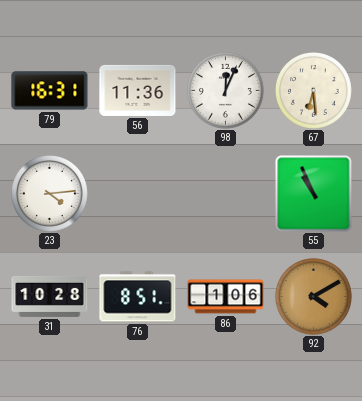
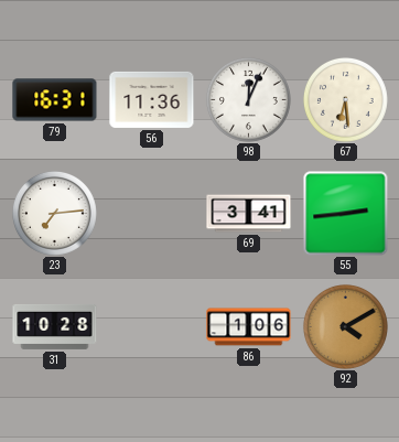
23: 4:14 -> 7:14
69: none -> 3:41
55: 10:56 -> 2:44
76: 8:51 -> none
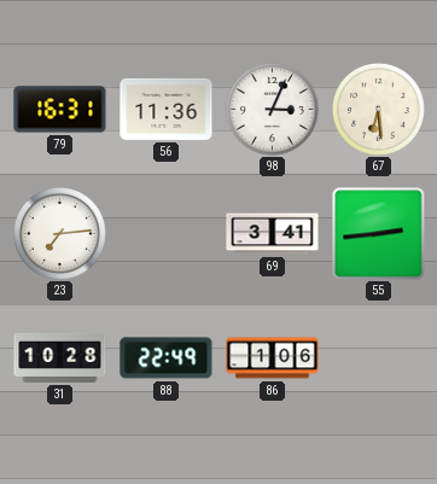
98: 12:04 -> 3:04
88: none -> 22:49
92: 4:10 -> none
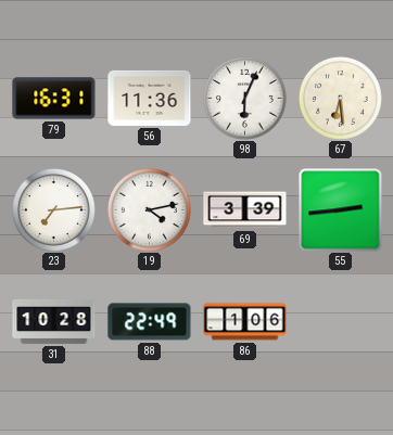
98: 3:04 -> 6:04
19: none -> 4:13
69: 3:41 -> 3:39
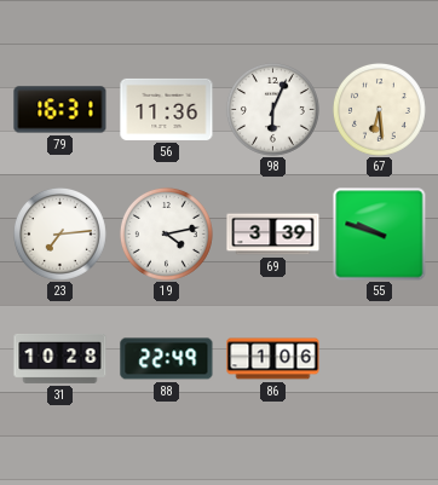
55: 2:44 -> 9:48
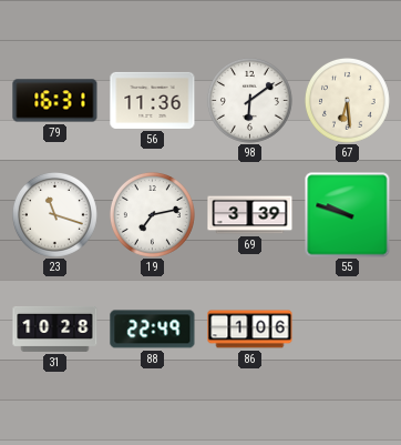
98: 6:04 -> 6:09
23: 7:14 -> 11:18
19: 4:13 -> 7:13
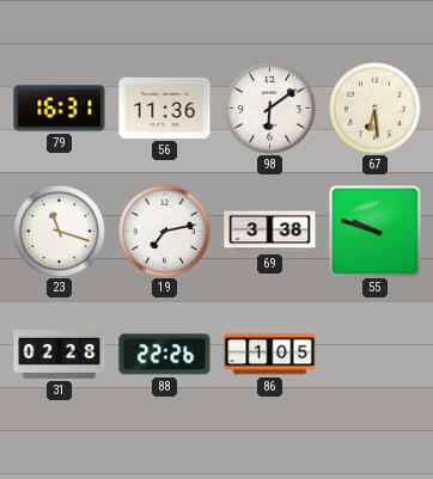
69: 3:39 -> 3:38
31: 10:28 -> 02:28
88: 22:49 -> 22:26
86: 1:06 -> 1:05
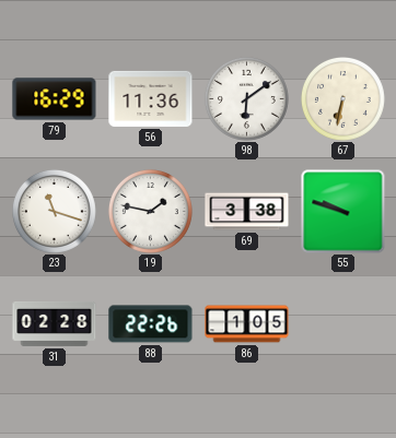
79: 16:31 -> 16:29
67: 6:29 -> 6:32
19: 7:13 -> 1:47
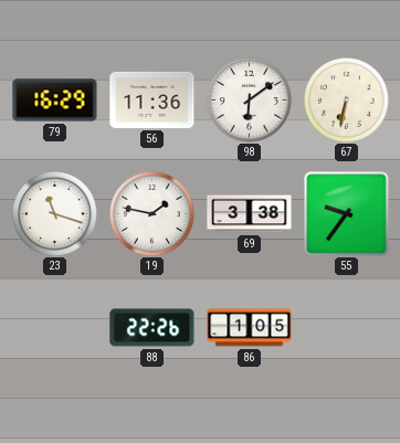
55: 9:48 -> 9:36
31: 02:28 -> none
